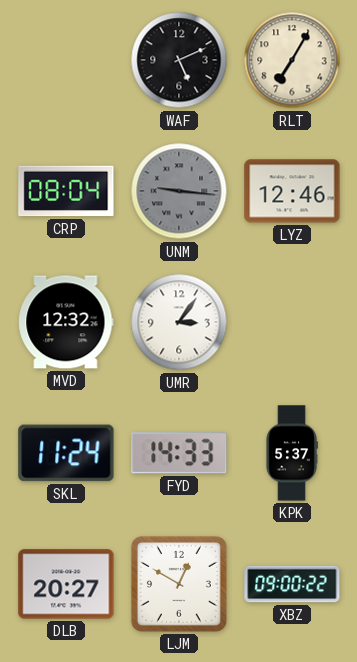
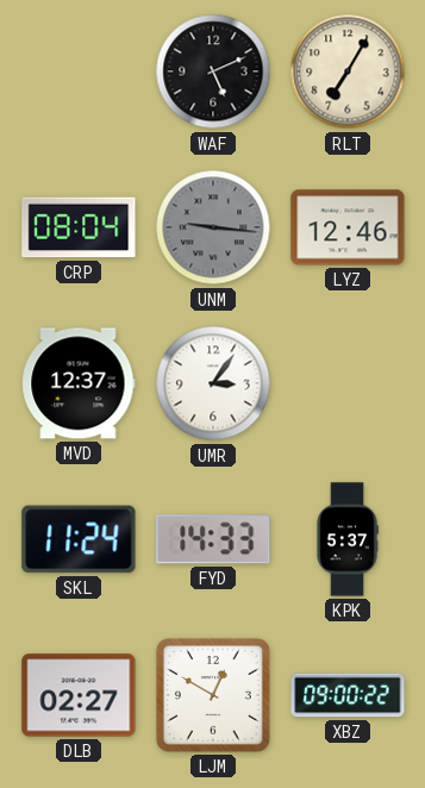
MVD: 12:32 -> 12:37
DLB: 20:27 -> 02:27
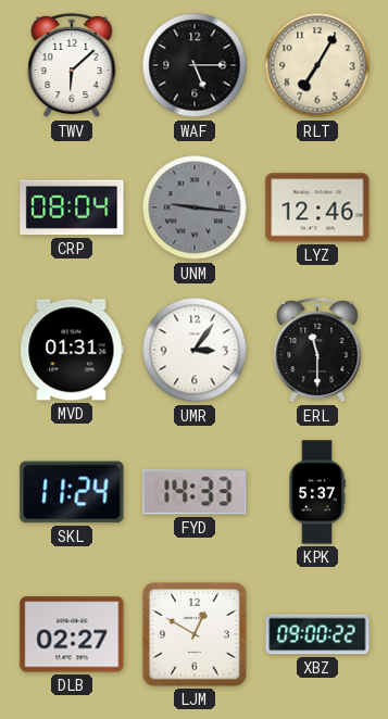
TWV: none -> 6:08
WAF: 5:11 -> 5:15
MVD: 12:37 -> 01:31
ERL: none -> 11:30
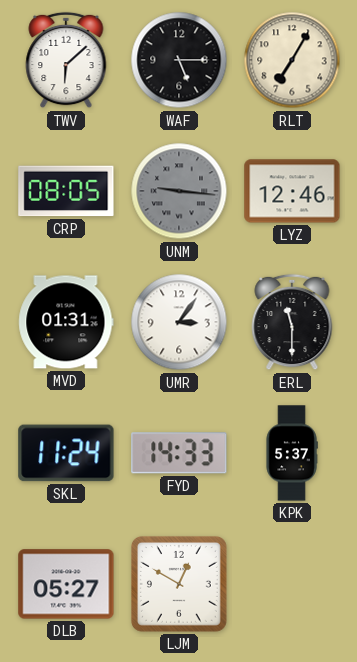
CRP: 08:04 -> 08:05
DLB: 02:27 -> 05:27
XBZ: 09:00 -> none
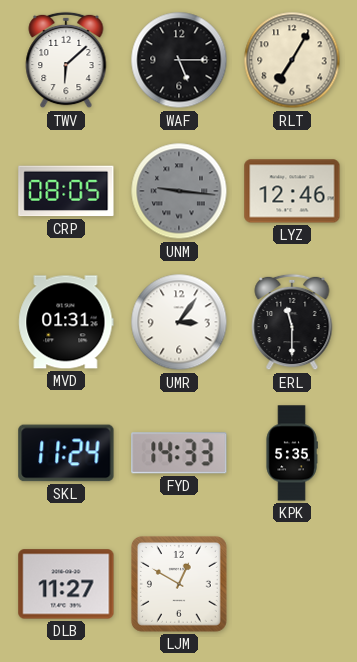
KPK: 5:37 -> 5:35
DLB: 05:27 -> 11:27
